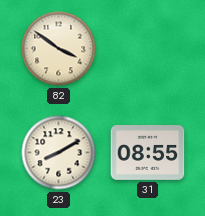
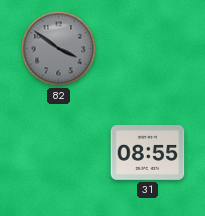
82 dial: cream -> grey
23: 8:10 -> none
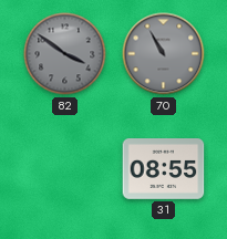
70: none -> 10:55
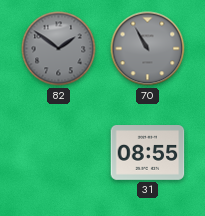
82: 3:51 -> 1:51
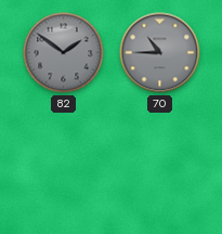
70: 10:55 -> 10:45
31: 08:55 -> none
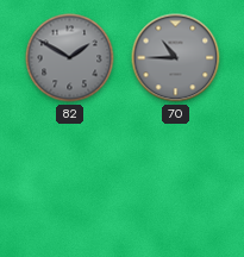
82: 1:51 -> 1:50
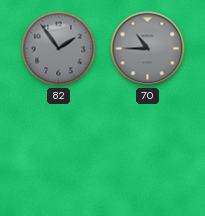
82: 1:50 -> 1:54
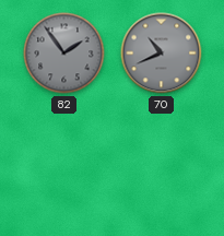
70: 10:45 -> 10:41
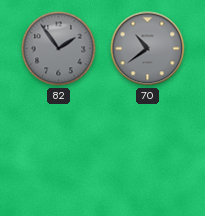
70: 10:41 -> 10:39
